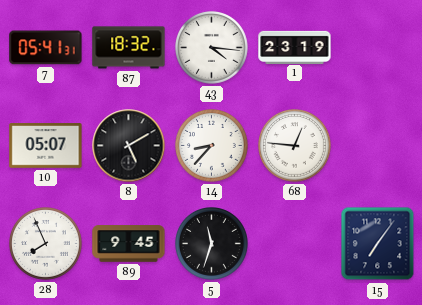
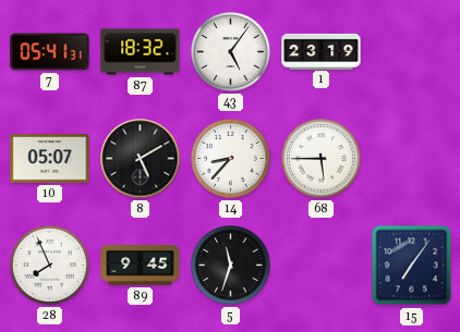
43: 4:16 -> 5:06
68: 12:46 -> 5:45
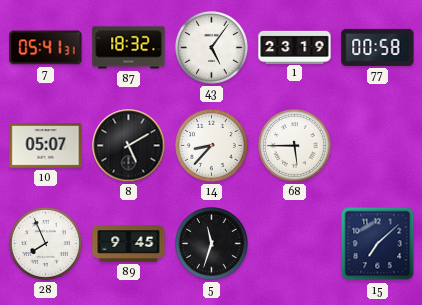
77: none -> 00:58
15: 7:06 -> 7:08
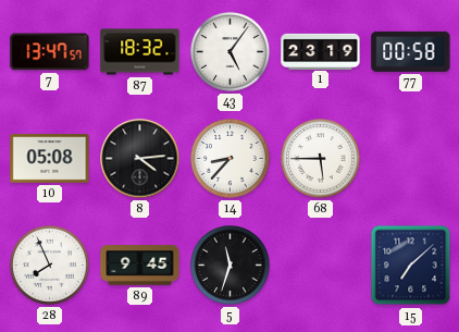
7: 05:41 -> 13:47
10: 05:07 -> 05:08
8: 5:10 -> 4:14
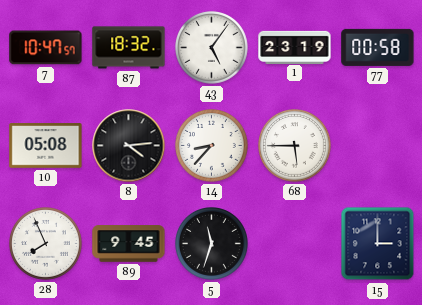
7: 13:47 -> 10:47
15: 7:08 -> 3:00
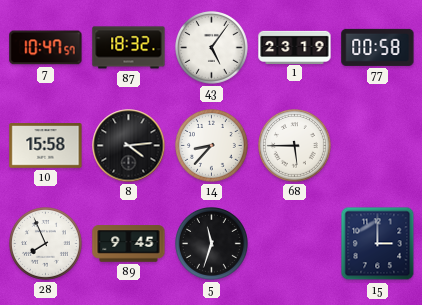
10: 05:08 -> 15:58
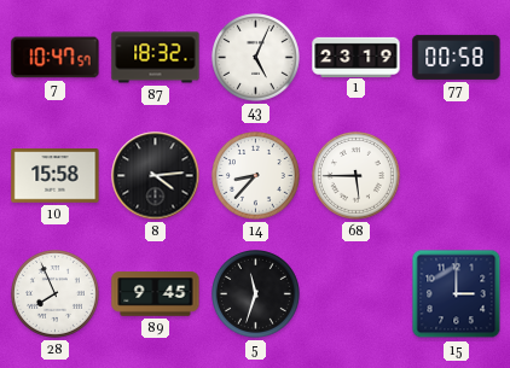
43: 5:06 -> 5:04
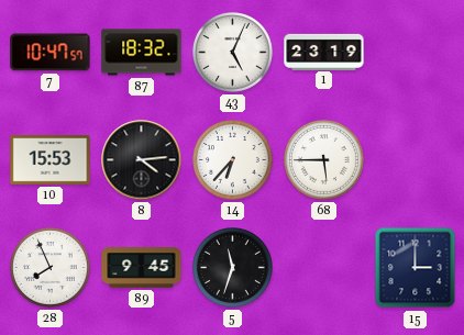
77: 00:58 -> none
10: 15:58 -> 15:53
14: 8:37 -> 6:37
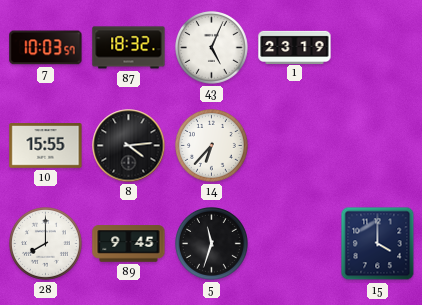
7: 10:47 -> 10:03
10: 15:53 -> 15:55
68: 5:45 -> none
28: 7:56 -> 8:00
15: 3:00 -> 4:00
